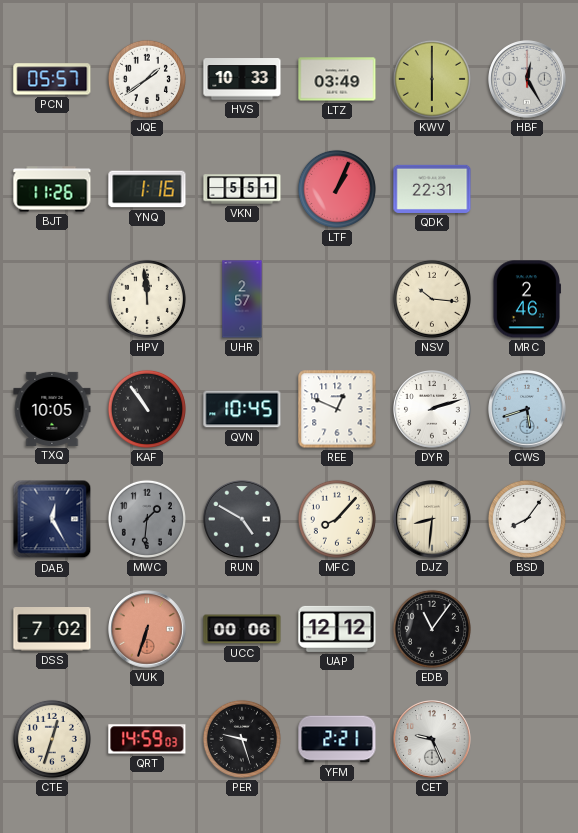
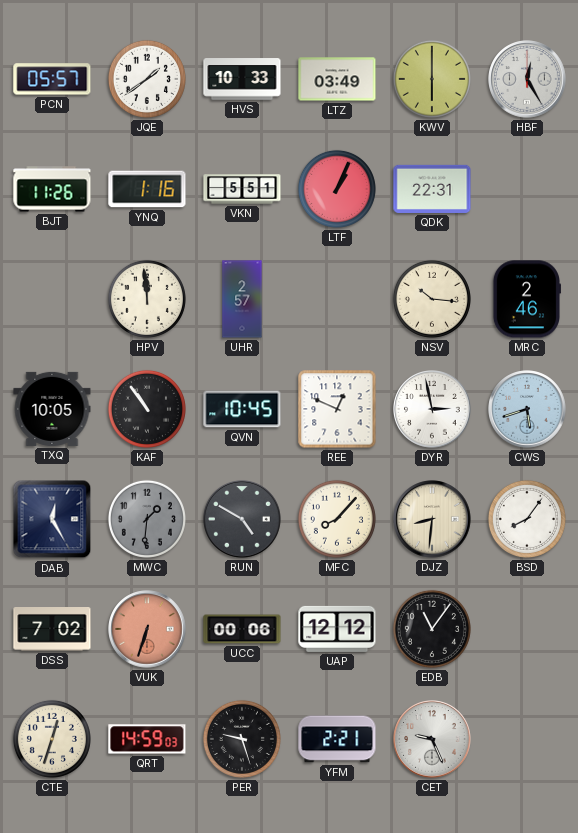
DYR: 2:12 -> 2:58
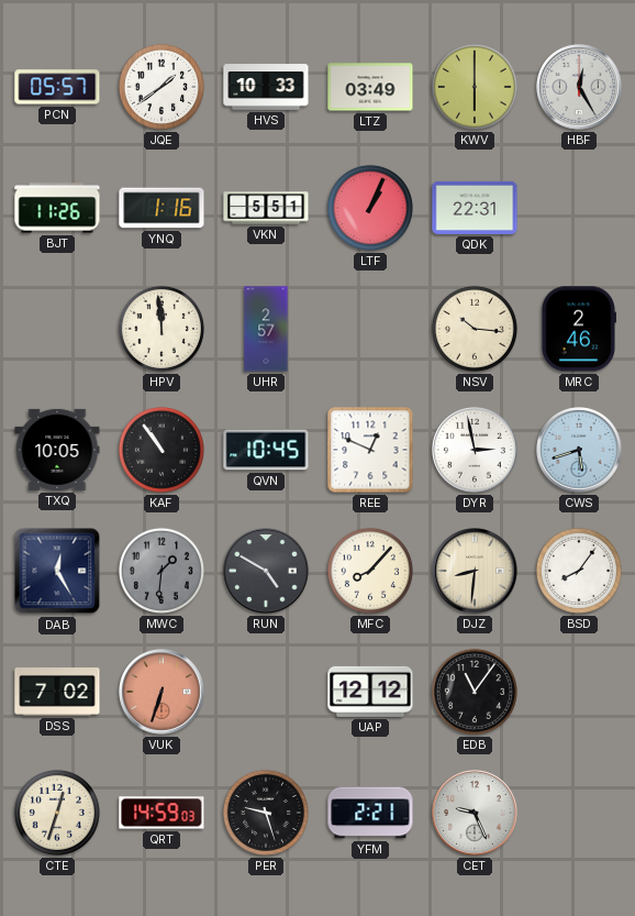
UCC: 00:06 -> none
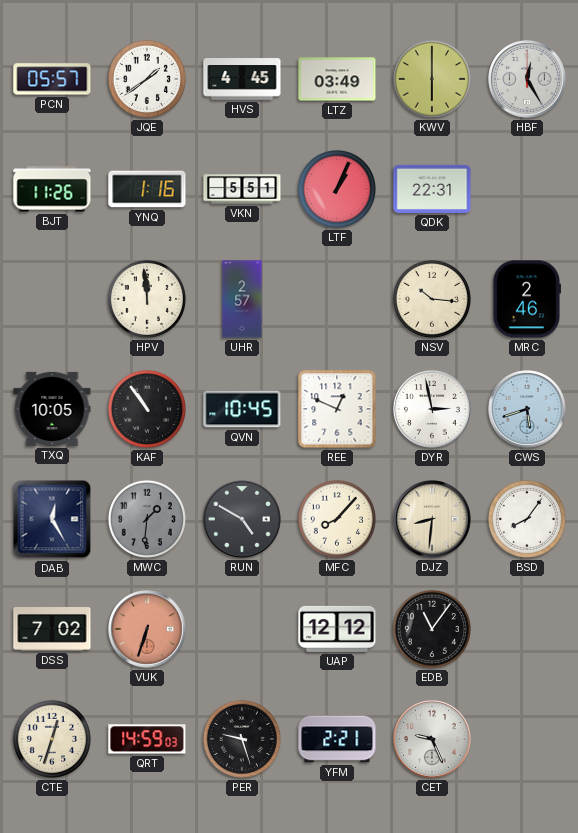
HVS: 10:33 -> 4:45
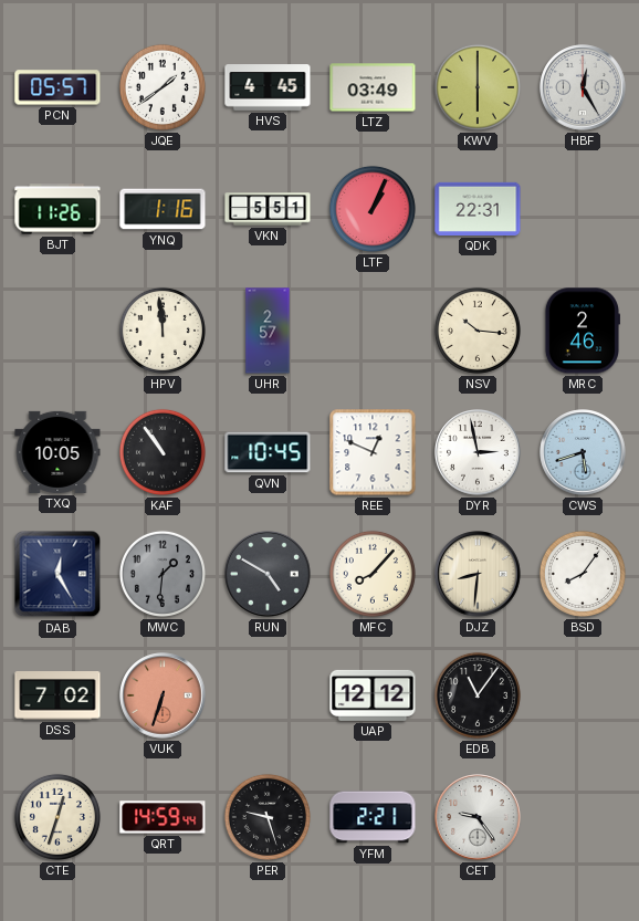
QRT: 14:59:03 -> 14:59:44
CET: 9:26 -> 9:24
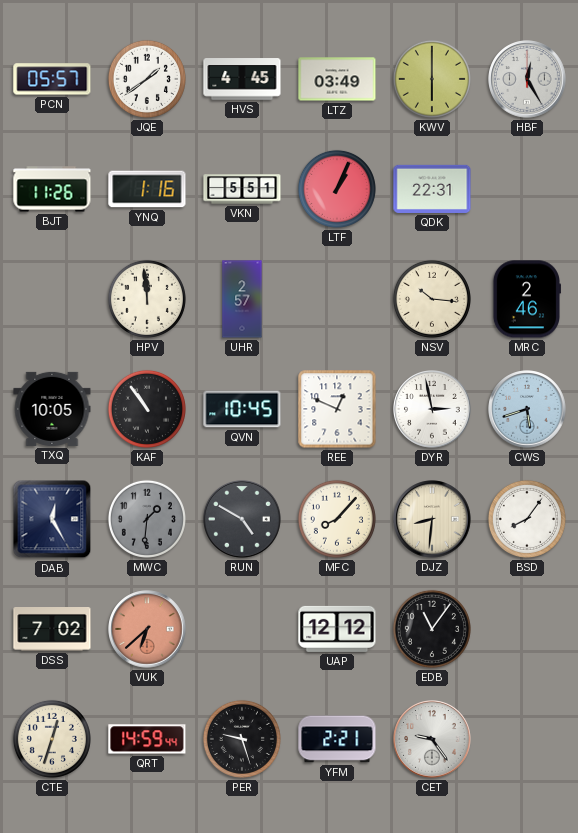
VUK: 6:33 -> 6:38
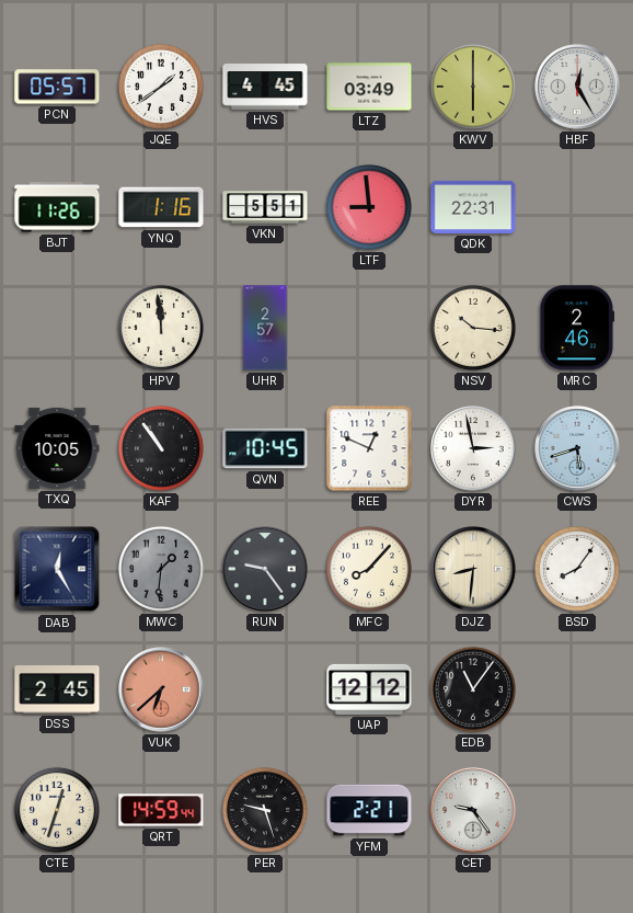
LTF: 1:04 -> 8:59
RUN: 4:50 -> 9:24
DSS: 7:02 -> 2:45
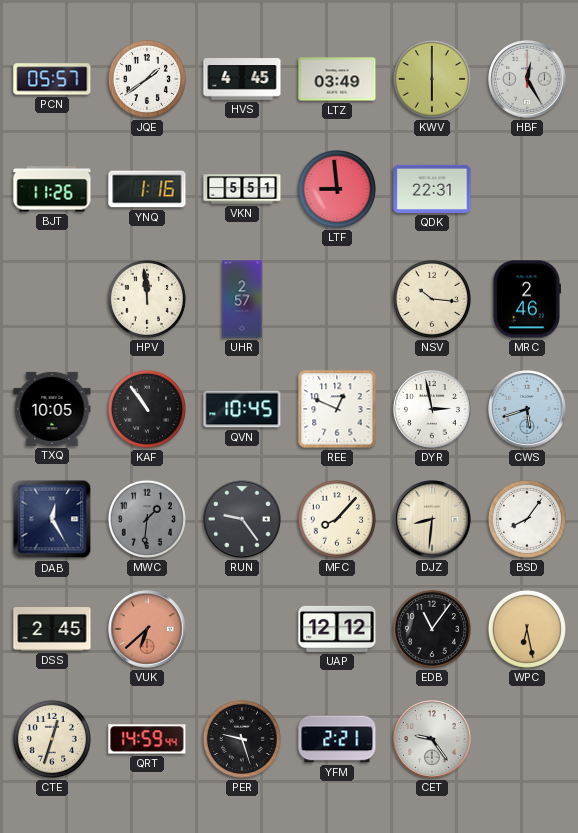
WPC: none -> 6:28
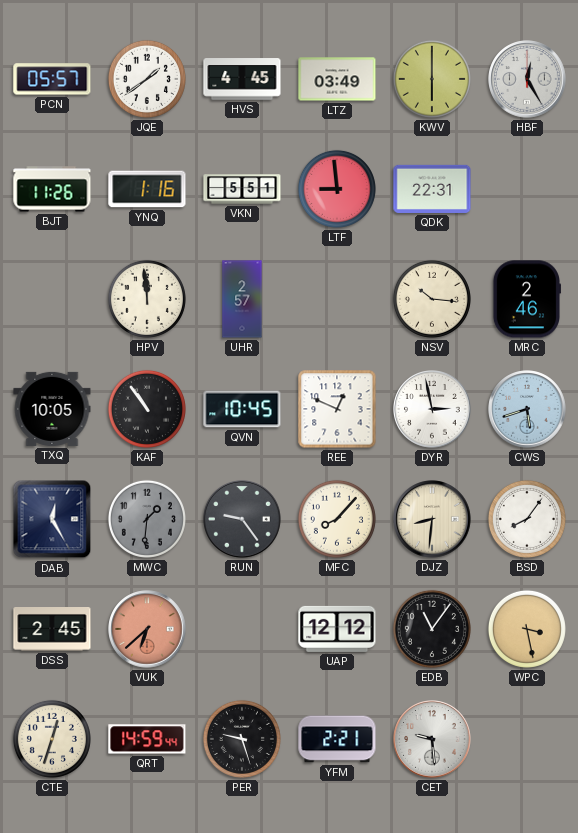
WPC: 6:28 -> 3:28
CET: 9:24 -> 9:29
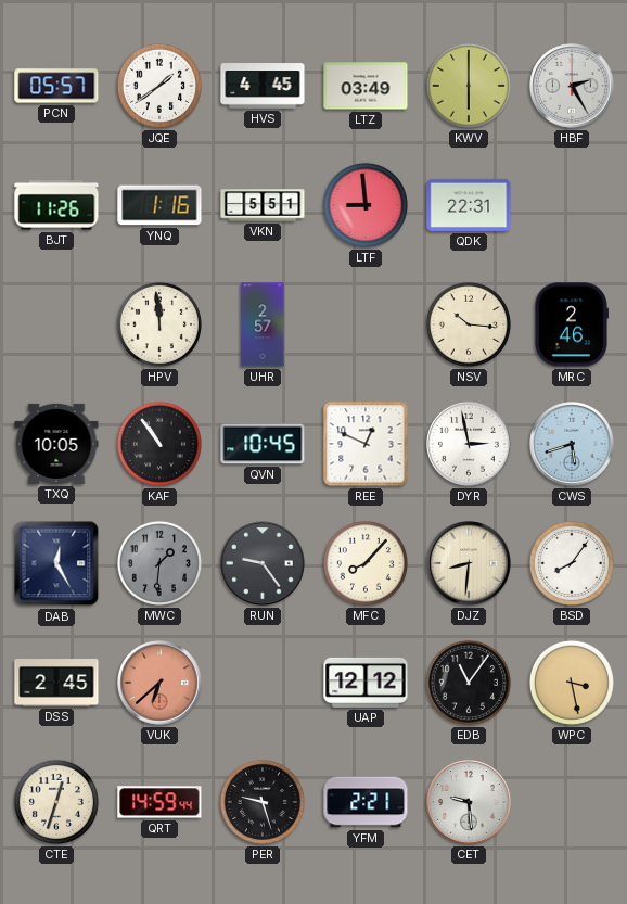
HBF: 12:25 -> 2:25
